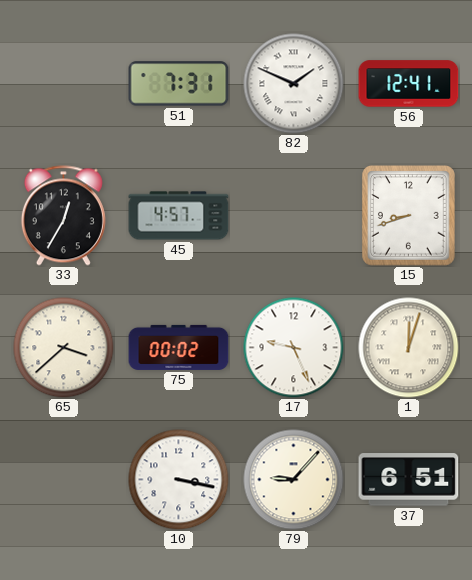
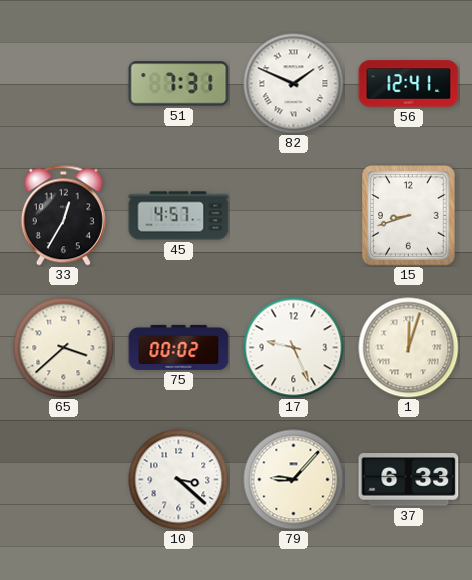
10: 3:17 -> 3:22
37: 6:51 -> 6:33
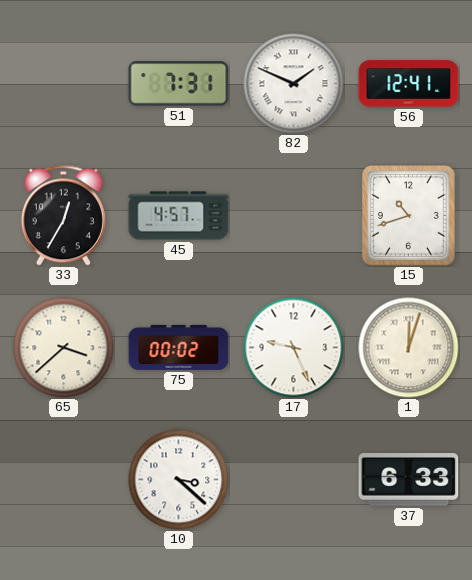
15: 8:42 -> 10:42
79: 9:07 -> none
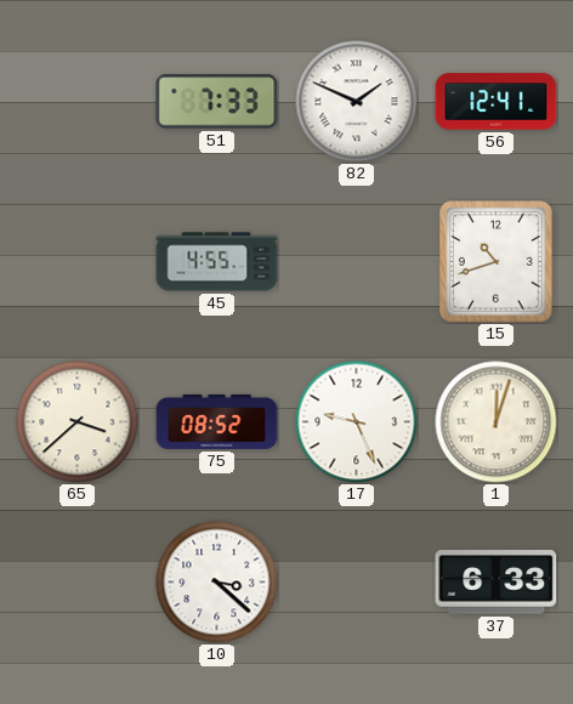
51: 7:31 -> 7:33
33: 12:35 -> none
45: 4:57 -> 4:55
75: 00:02 -> 08:52
